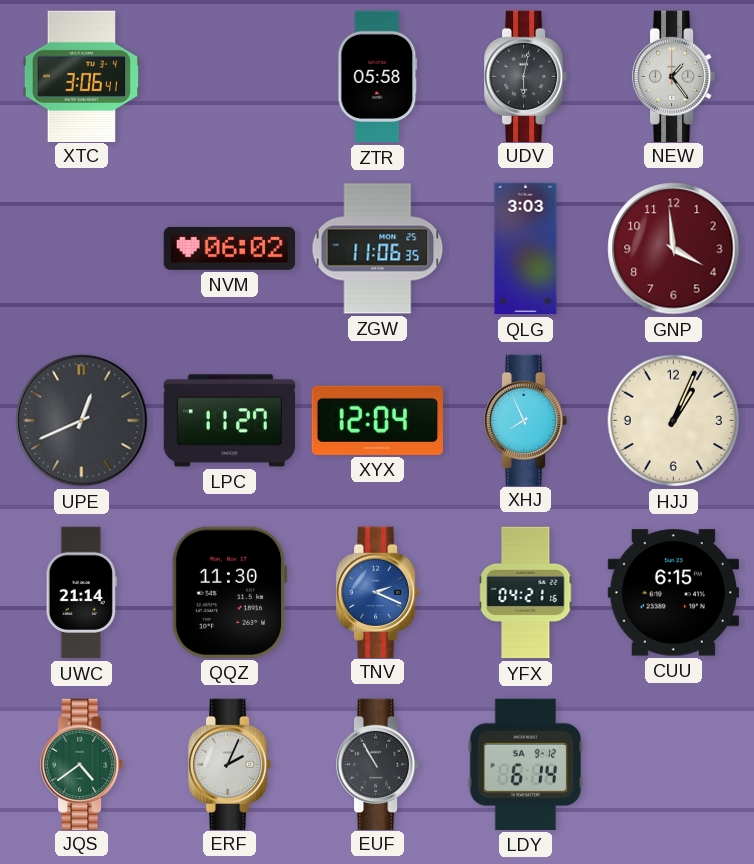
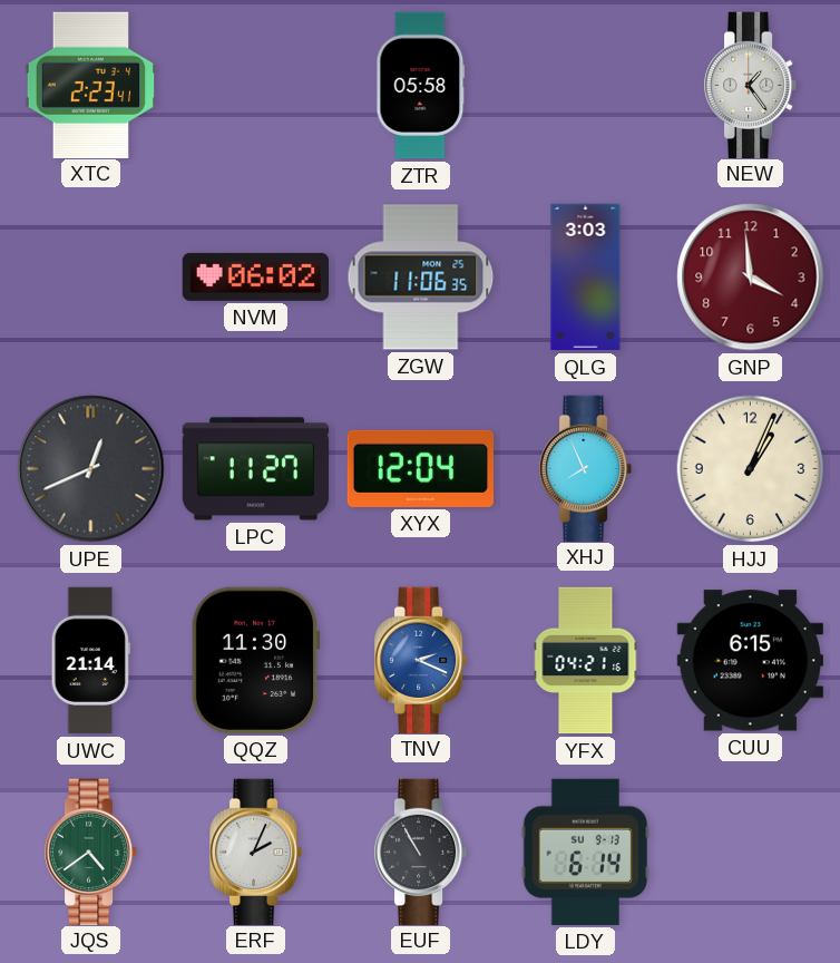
XTC: 3:06 -> 2:23
UDV: 6:02 -> none
LDY date: SA 9-12 -> SU 9-13
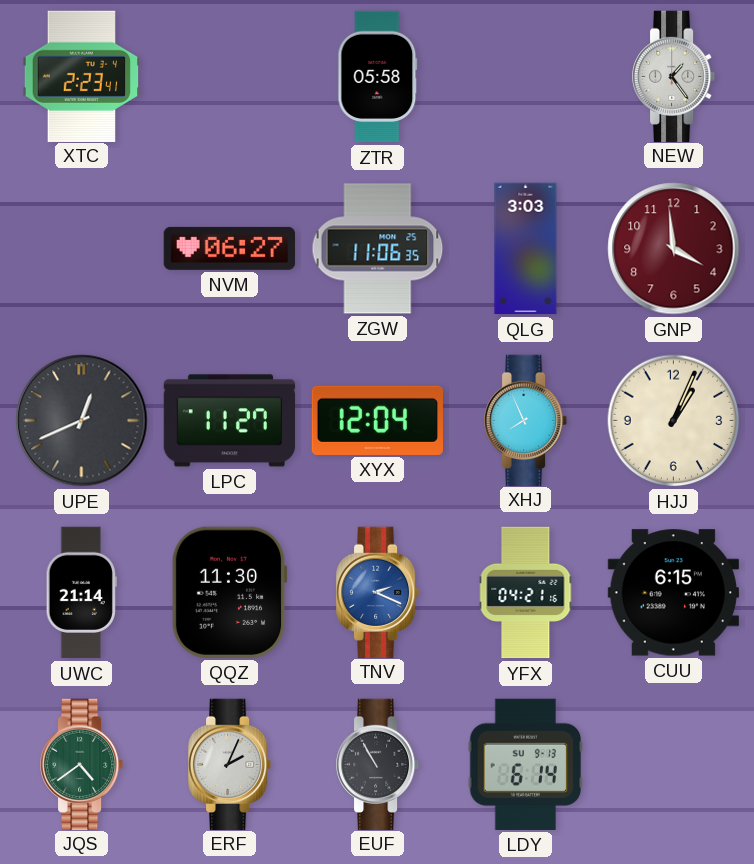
NVM: 06:02 -> 06:27
